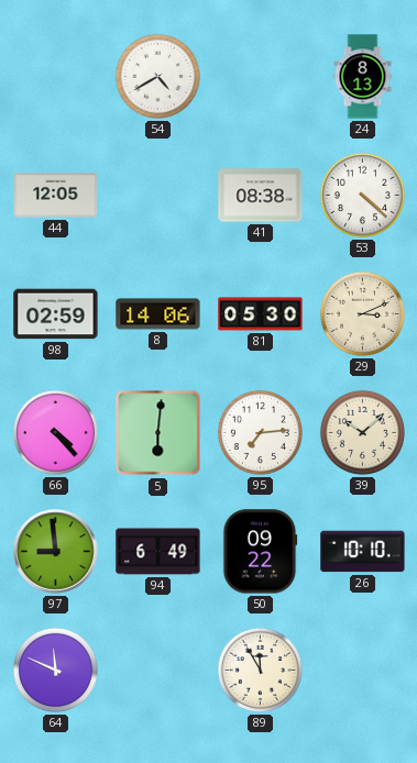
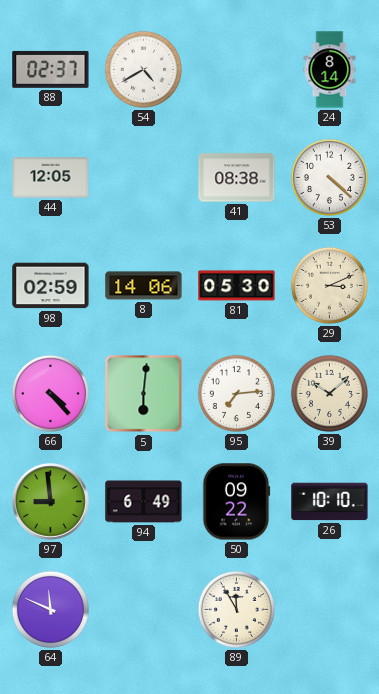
88: none -> 02:37
24: 8:13 -> 8:14
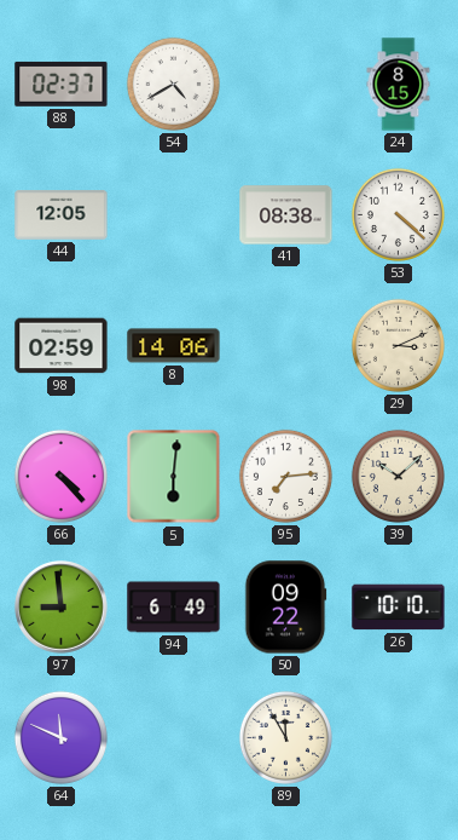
24: 8:14 -> 8:15
81: 05:30 -> none
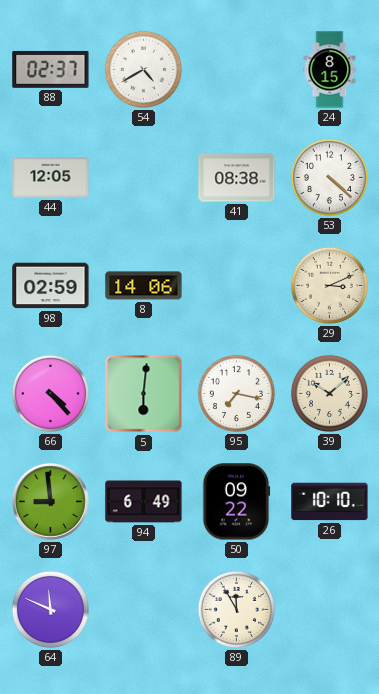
95: 7:14 -> 7:17
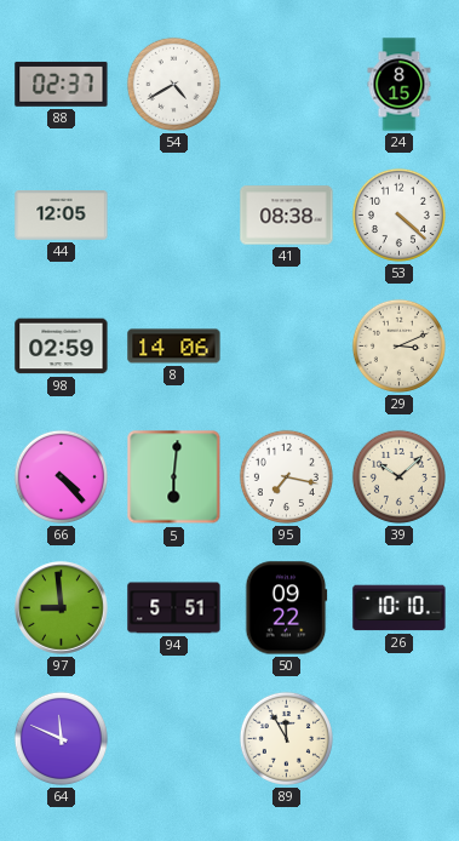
94: 6:49 -> 5:51
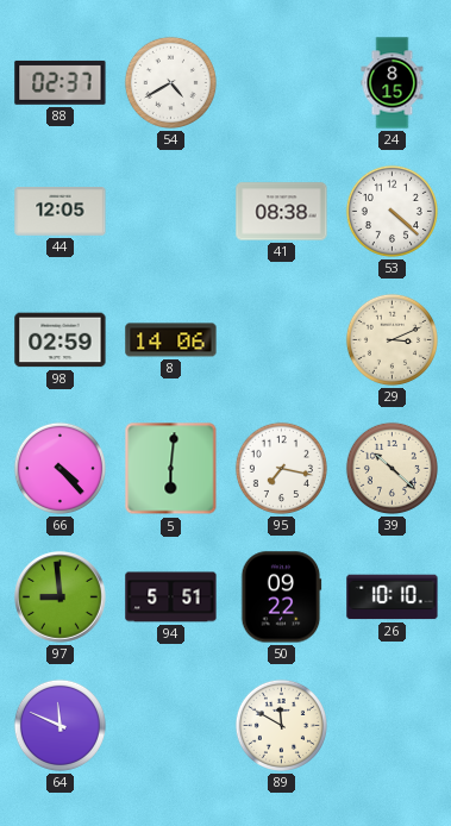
39: 10:08 -> 10:22
89: 11:55 -> 11:50
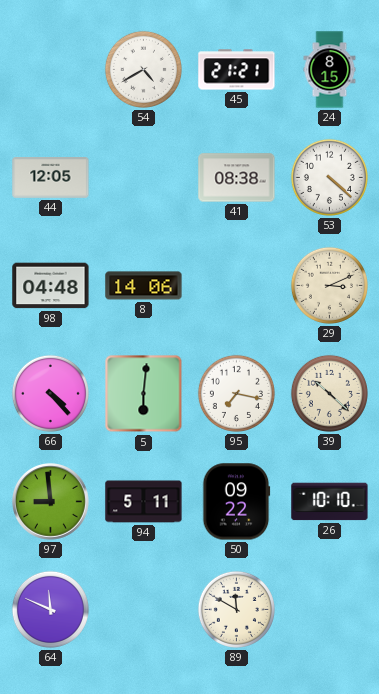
88: 02:37 -> none
45: none -> 21:21
98: 02:59 -> 04:48
94: 5:51 -> 5:11
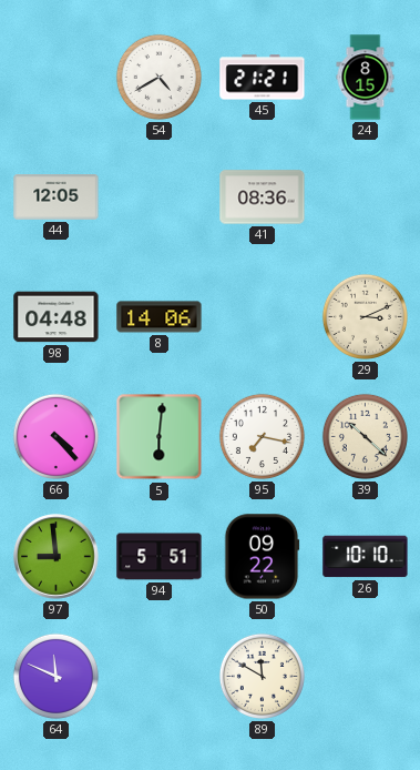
41: 08:38 -> 08:36
53: 4:22 -> none
94: 5:11 -> 5:51
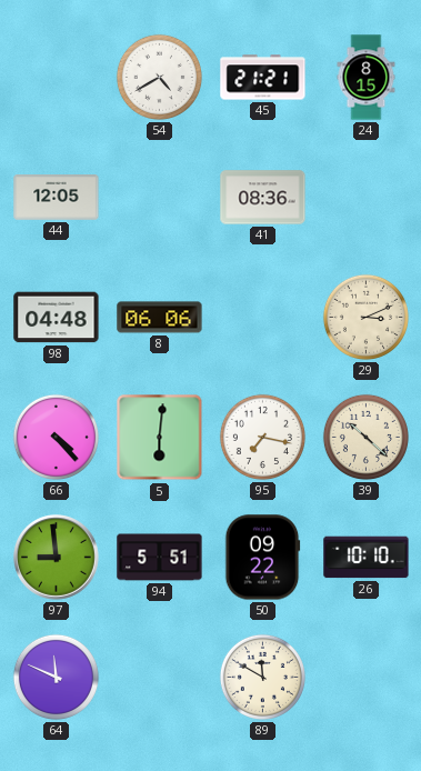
8: 14:06 -> 06:06
